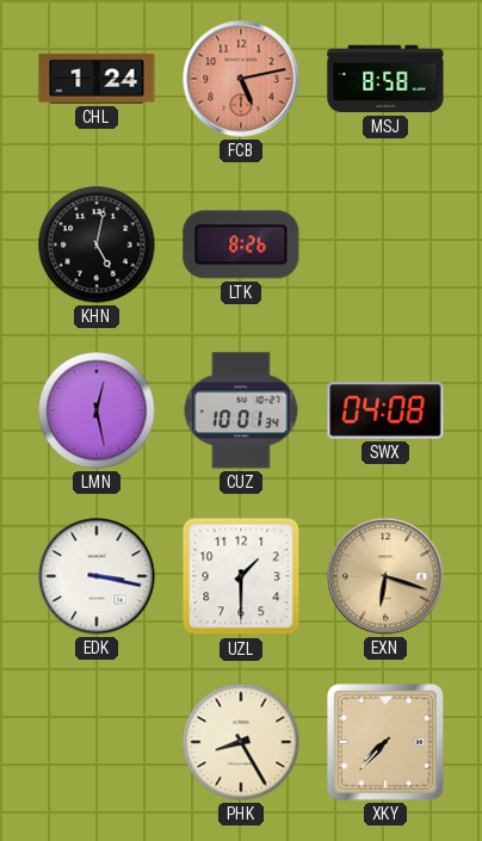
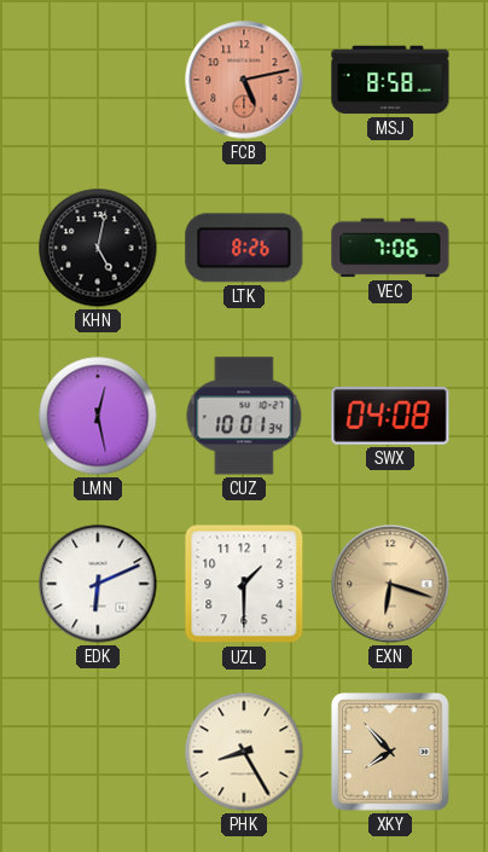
CHL: 1:24 -> none
VEC: none -> 7:06
EDK: 3:17 -> 6:11
XKY: 7:37 -> 7:53
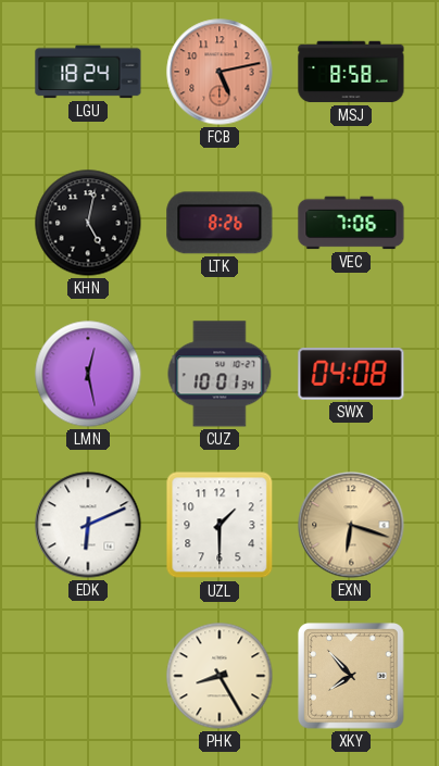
LGU: none -> 18:24
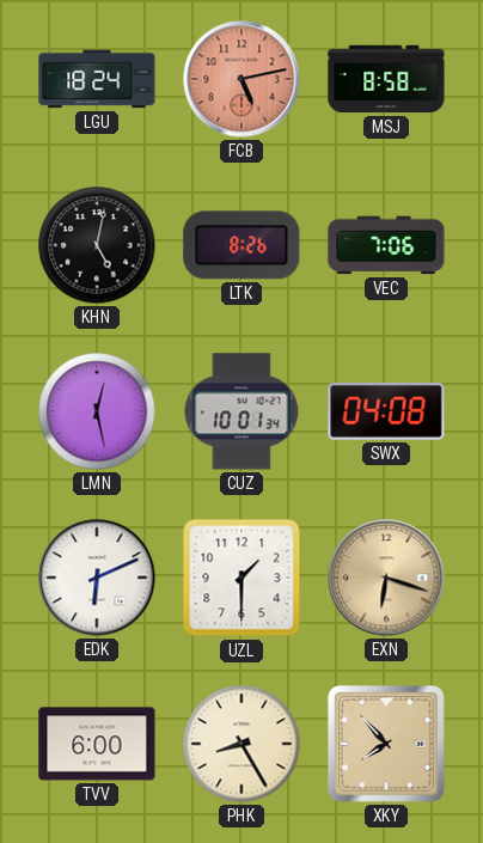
TVV: none -> 6:00
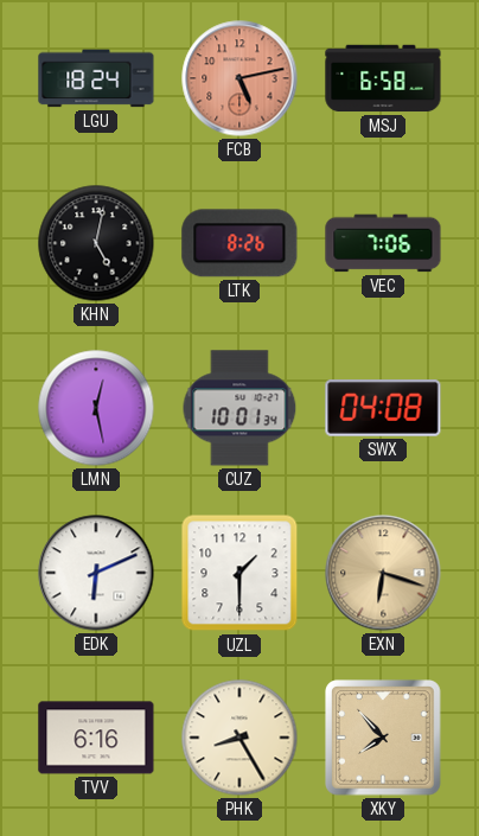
MSJ: 8:58 -> 6:58
TVV: 6:00 -> 6:16
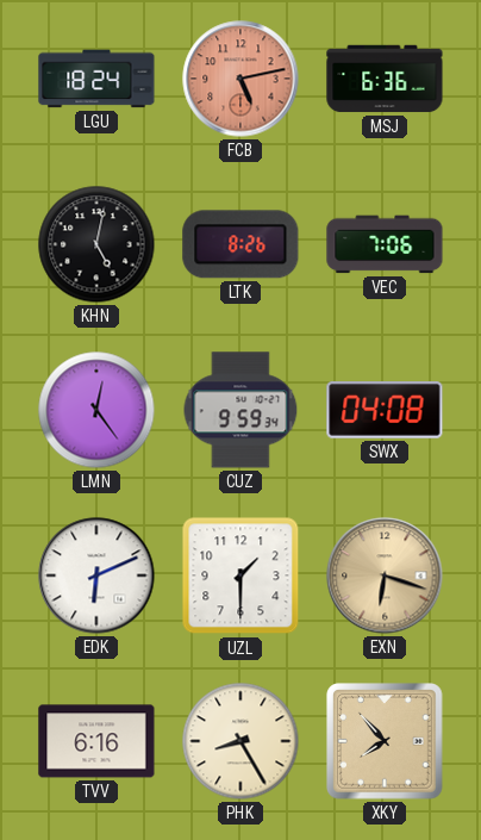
MSJ: 6:58 -> 6:36
LMN: 12:28 -> 12:24
CUZ: 10:01 -> 9:59
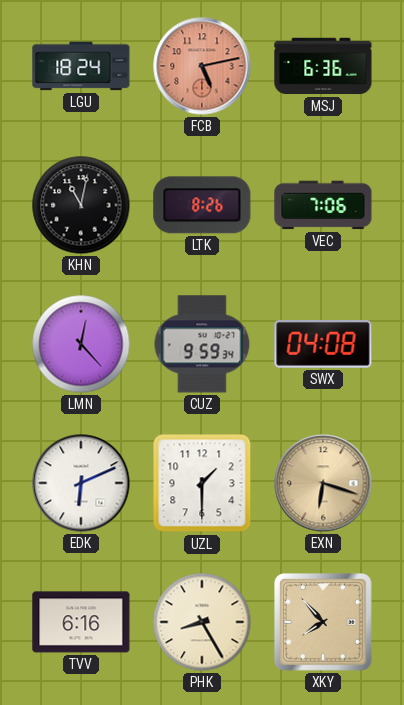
KHN: 5:02 -> 11:02
LMN: 12:24 -> 12:23
